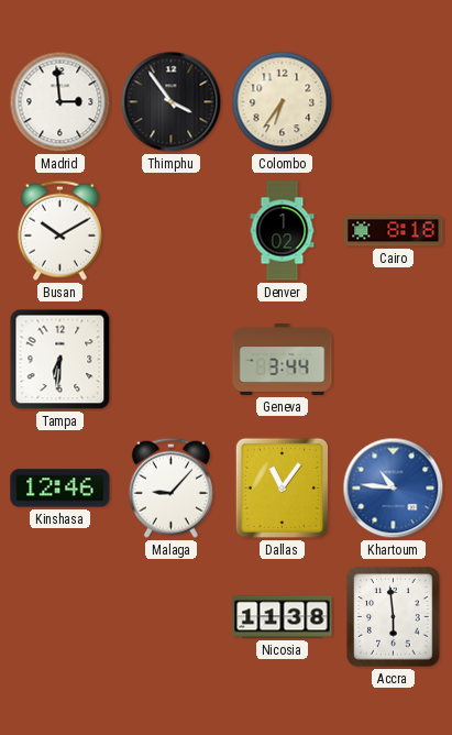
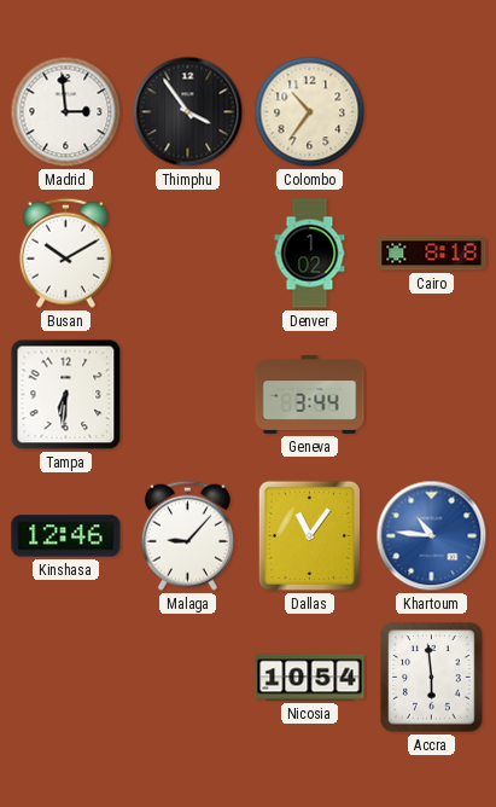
Colombo: 6:36 -> 10:36
Nicosia: 11:38 -> 10:54
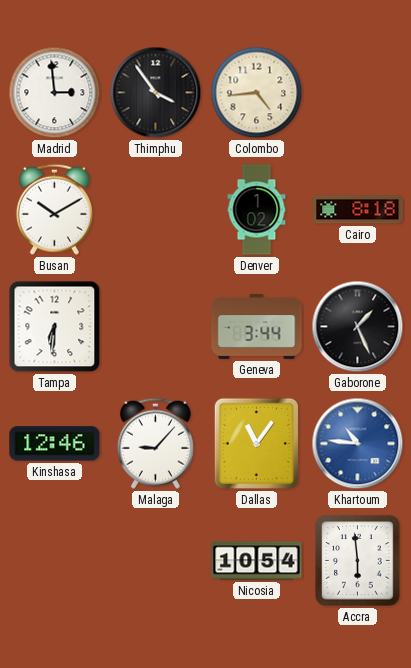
Colombo: 10:36 -> 4:44
Gaborone: none -> 1:26
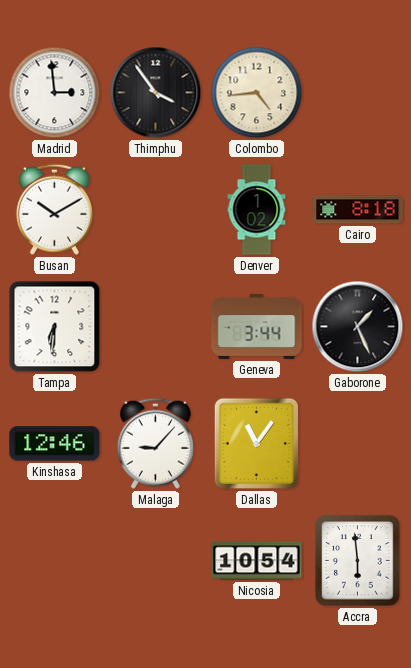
Khartoum: 10:46 -> none
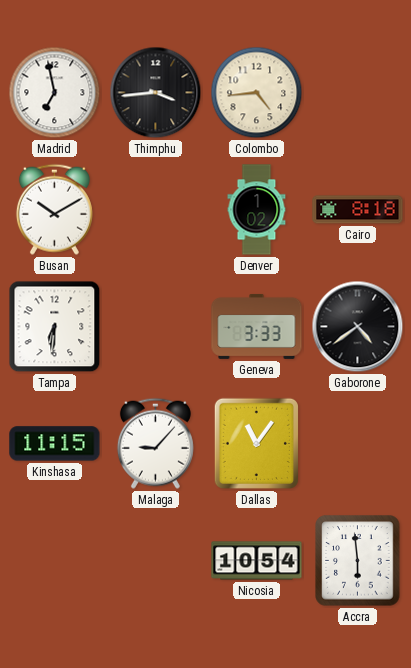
Madrid: 2:59 -> 6:58
Thimphu: 3:54 -> 3:44
Geneva: 3:44 -> 3:33
Gaborone: 1:26 -> 4:39
Kinshasa: 12:46 -> 11:15
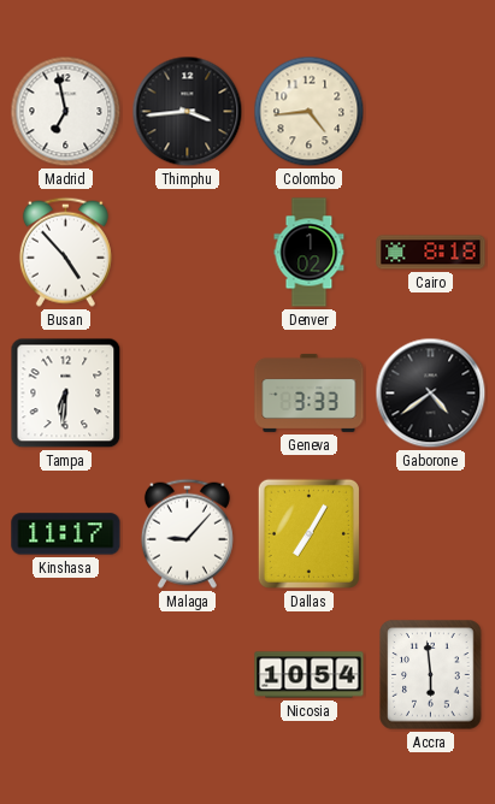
Busan: 10:10 -> 4:53
Kinshasa: 11:15 -> 11:17
Dallas: 11:06 -> 7:05
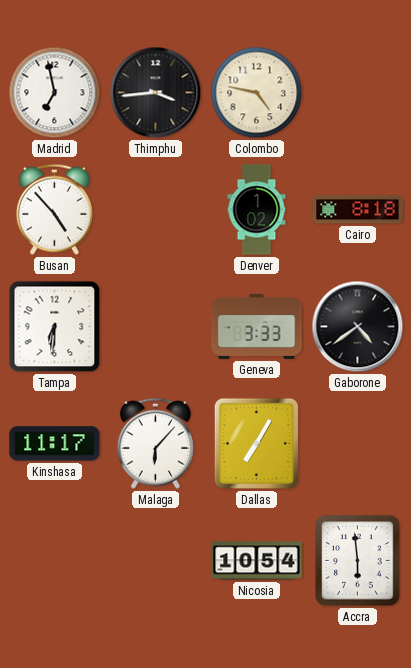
Colombo: 4:44 -> 4:47
Malaga: 9:07 -> 6:07
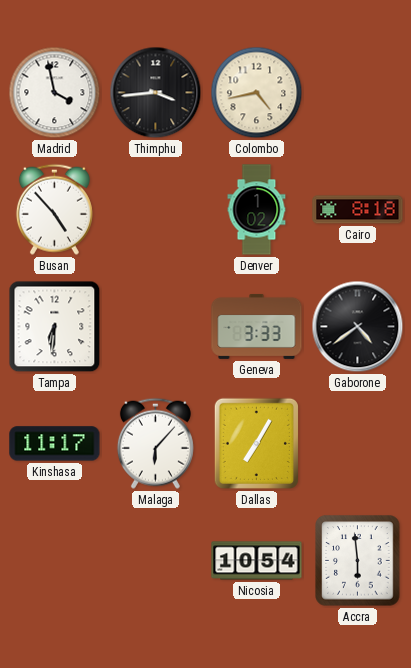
Madrid: 6:58 -> 3:58
Colombo: 4:47 -> 4:43
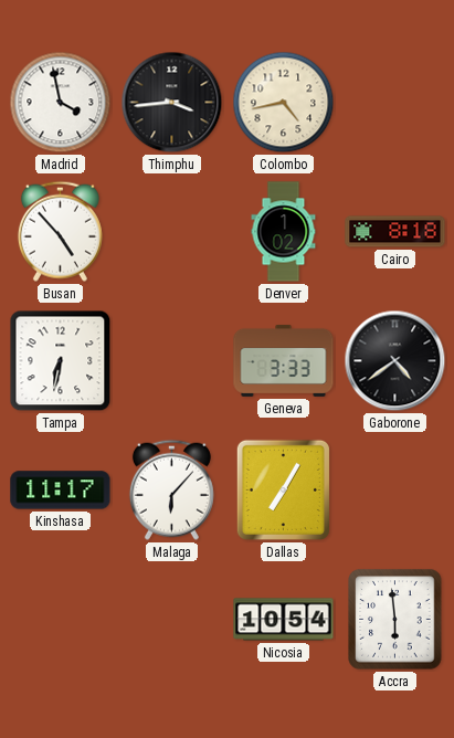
Tampa: 6:31 -> 6:32
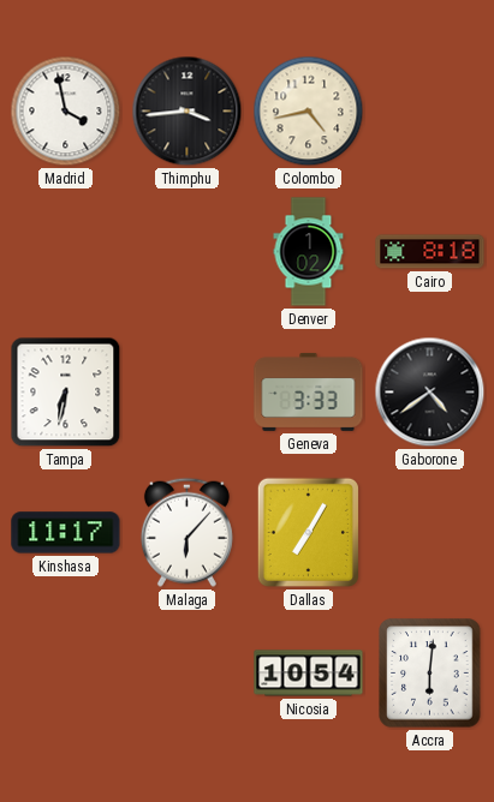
Busan: 4:53 -> none
Accra: 5:59 -> 6:01
